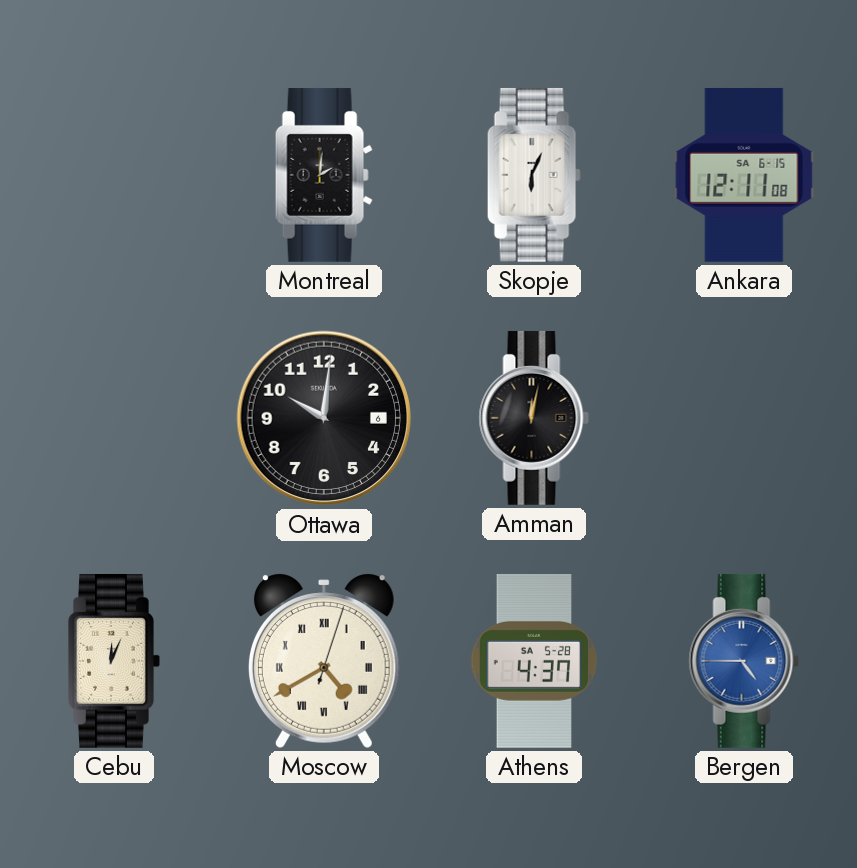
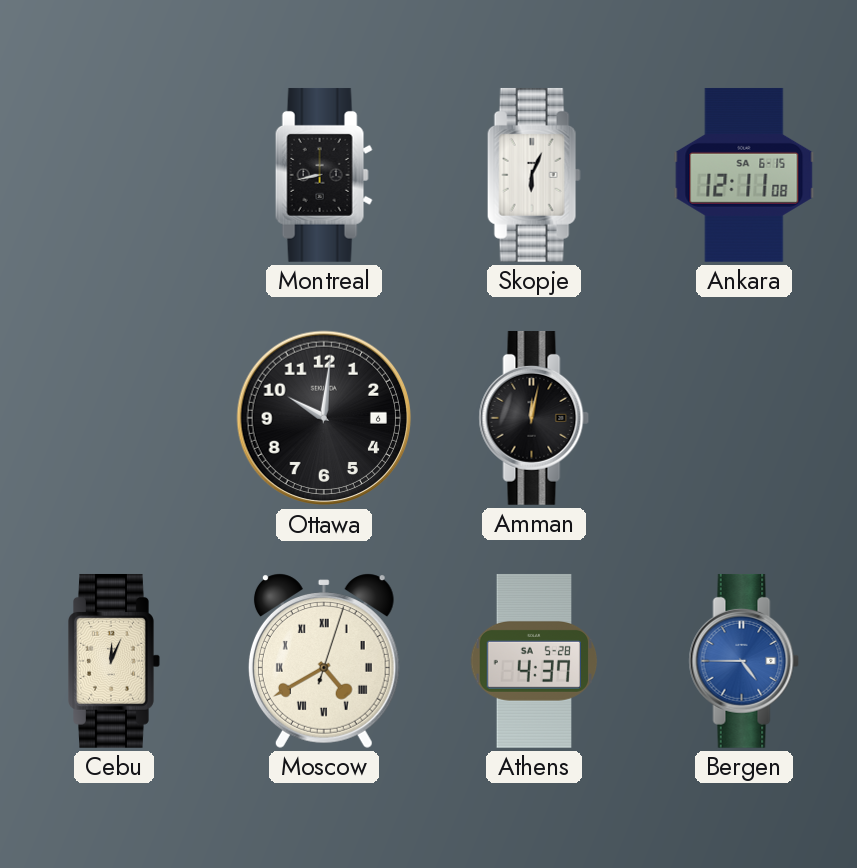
Montreal: 2:01 -> 8:43
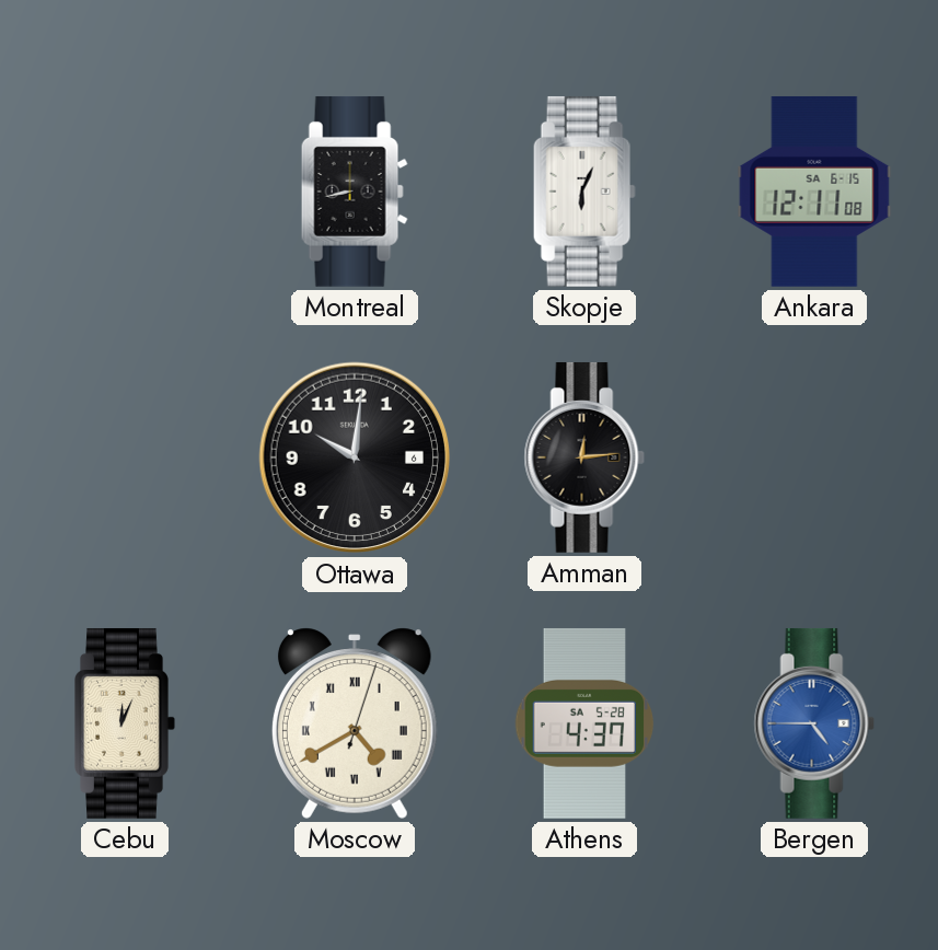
Amman: 12:02 -> 12:14
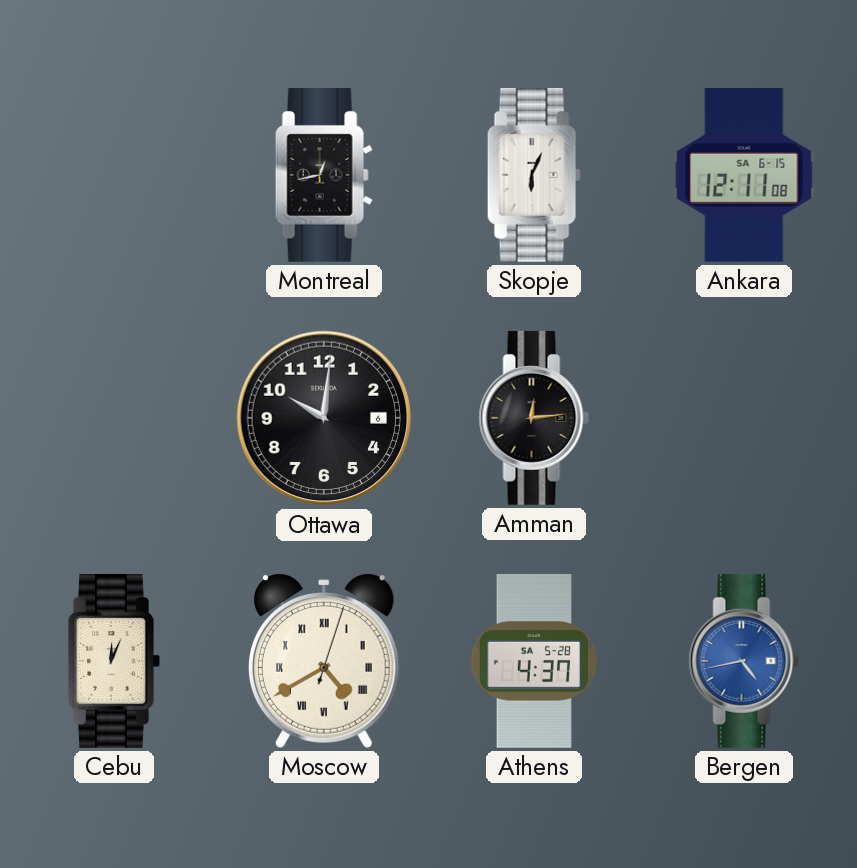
Montreal: 8:43 -> 12:43
Bergen: 4:45 -> 4:43
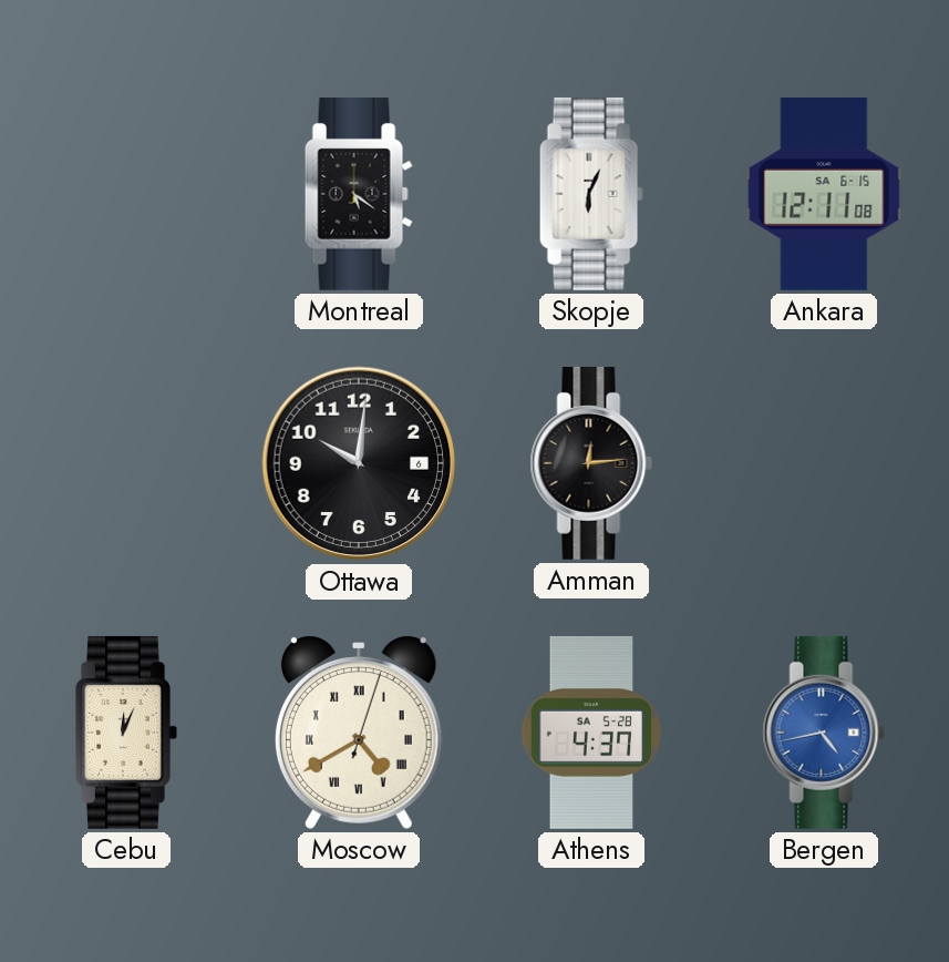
Montreal: 12:43 -> 5:21
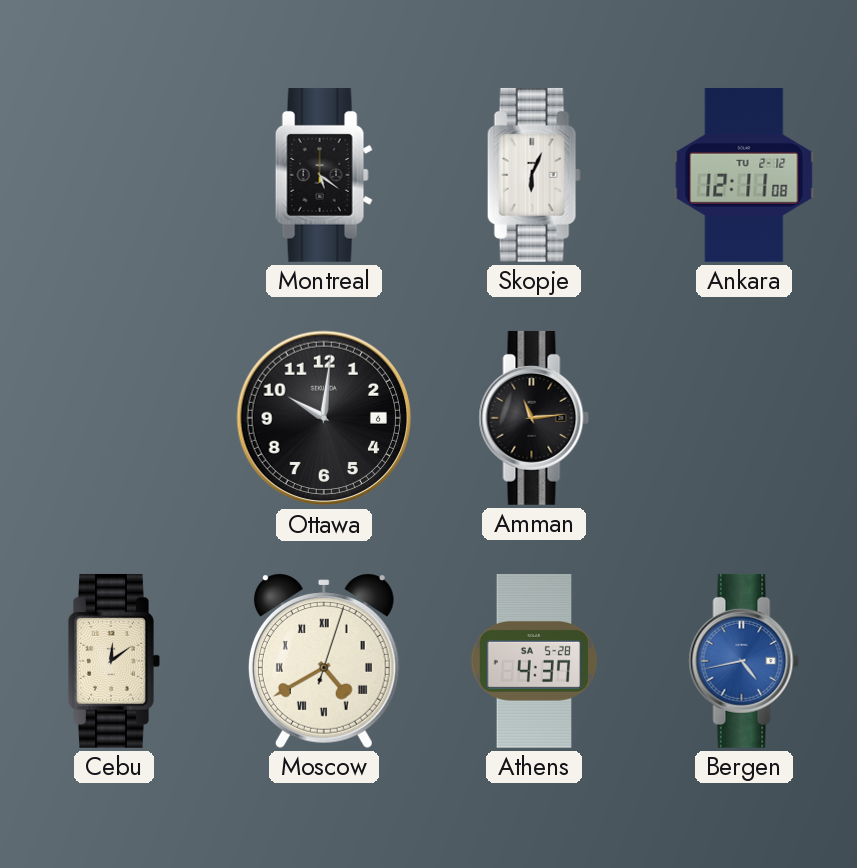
Ankara date: SA 6-15 -> TU 2-12
Amman: 12:14 -> 11:14
Cebu: 12:04 -> 12:09
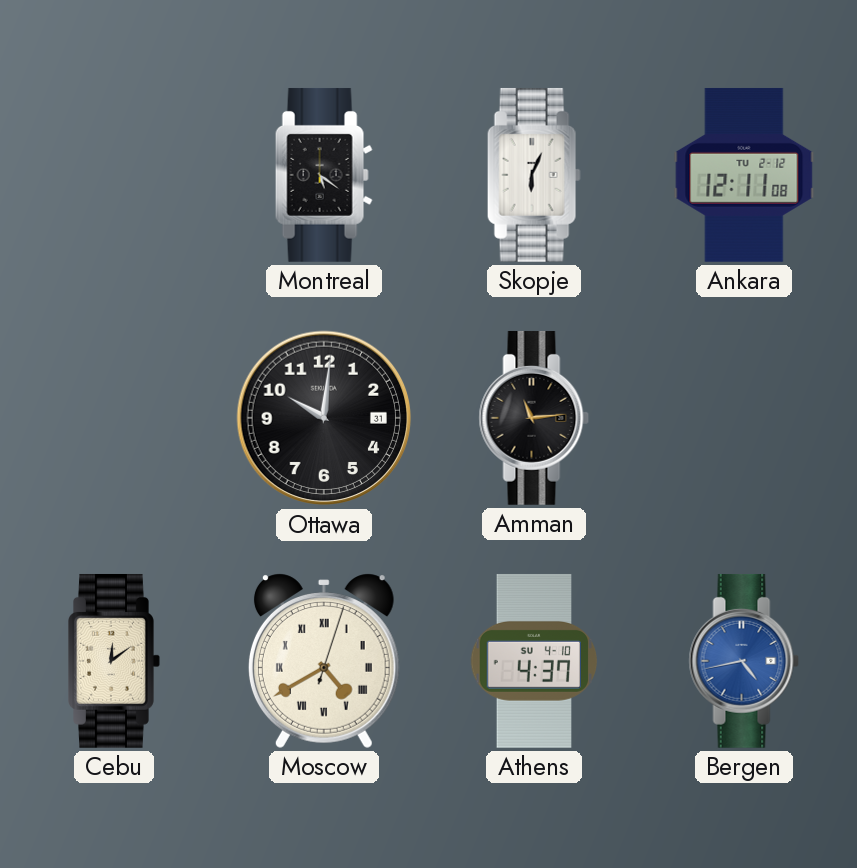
Ottawa date: 6 -> 31
Athens date: SA 5-28 -> SU 4-10
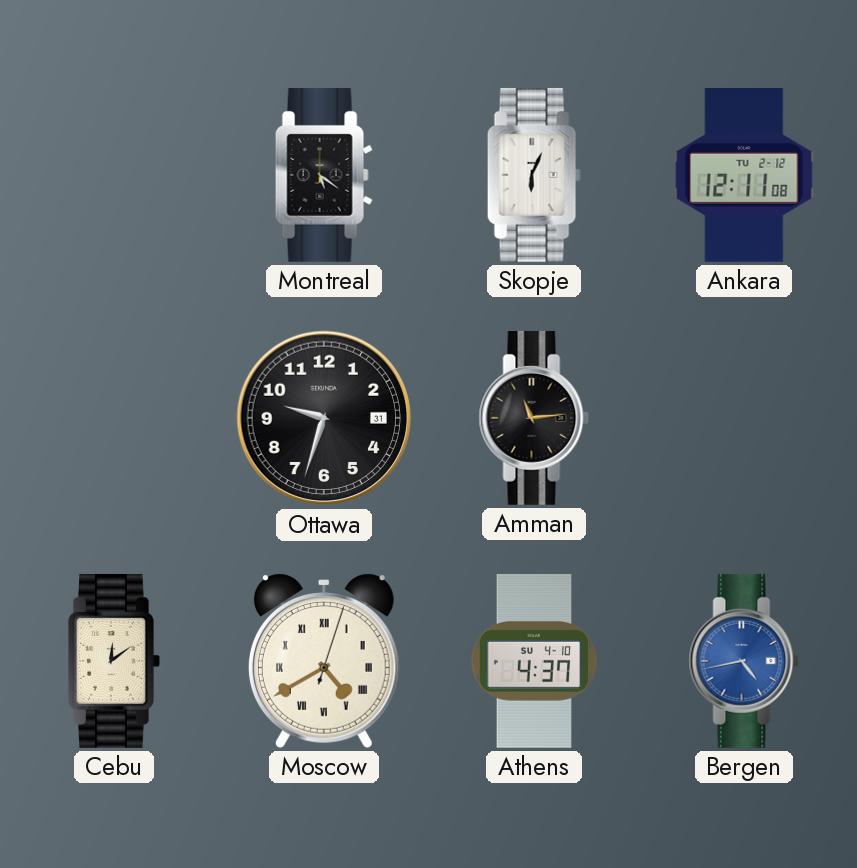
Ottawa: 10:01 -> 9:33
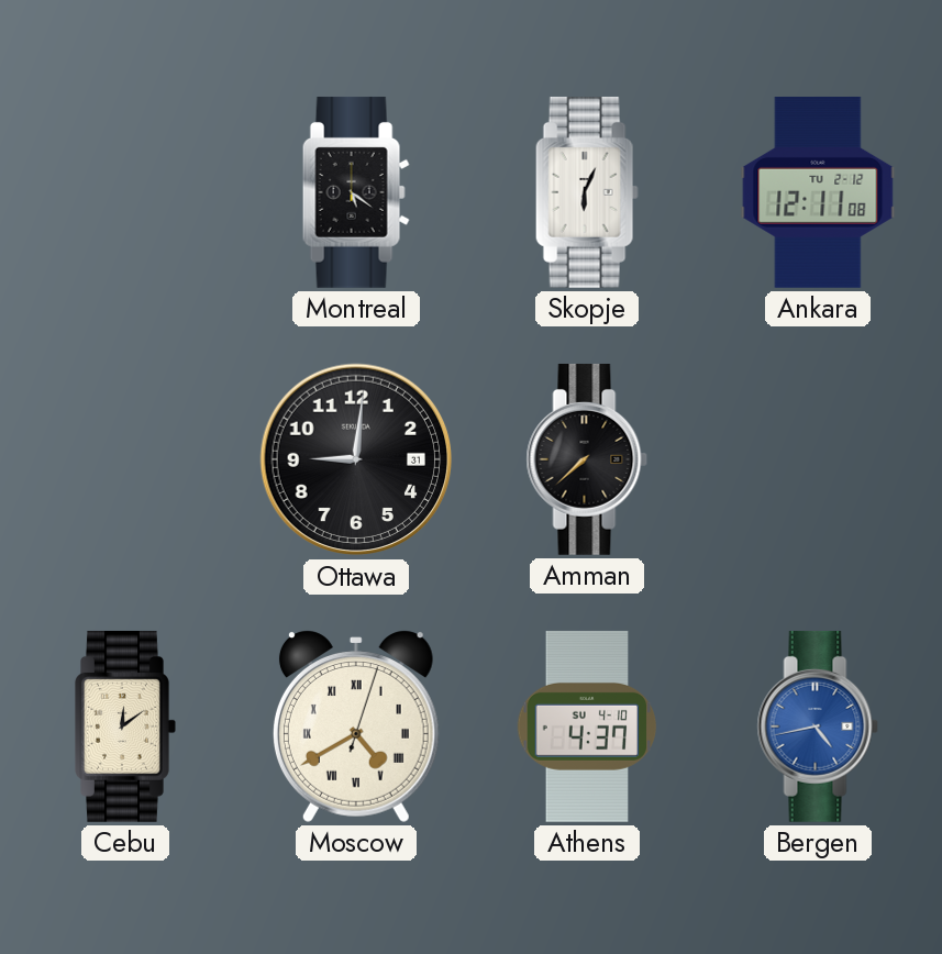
Ottawa: 9:33 -> 9:01
Amman: 11:14 -> 7:38
